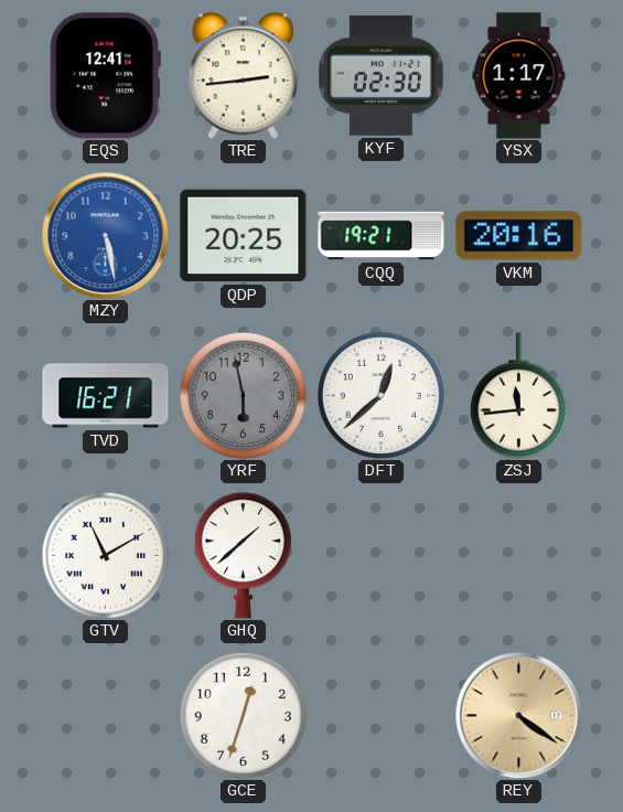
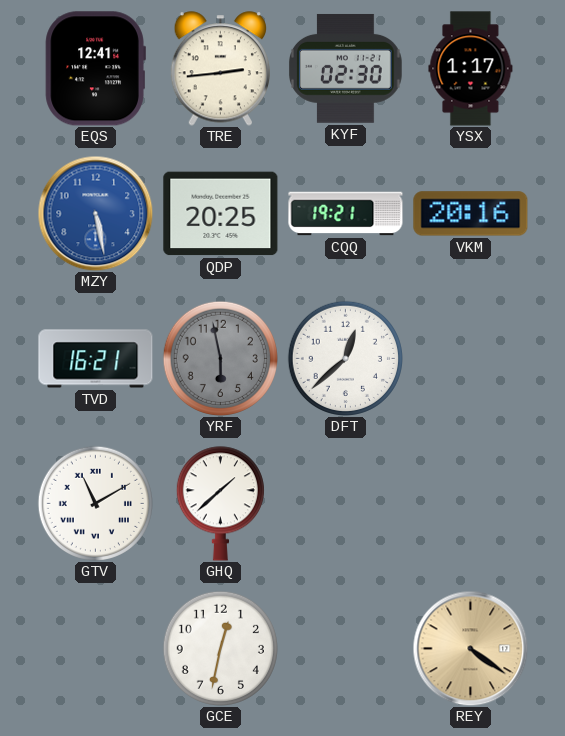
ZSJ: 11:44 -> none
GCE: 12:33 -> 12:32
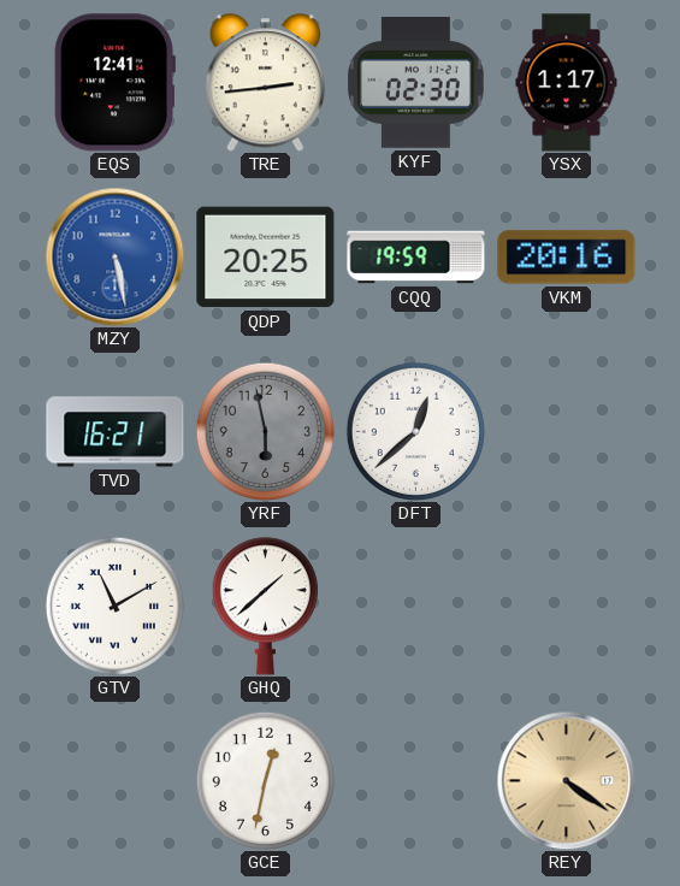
CQQ: 19:21 -> 19:59
